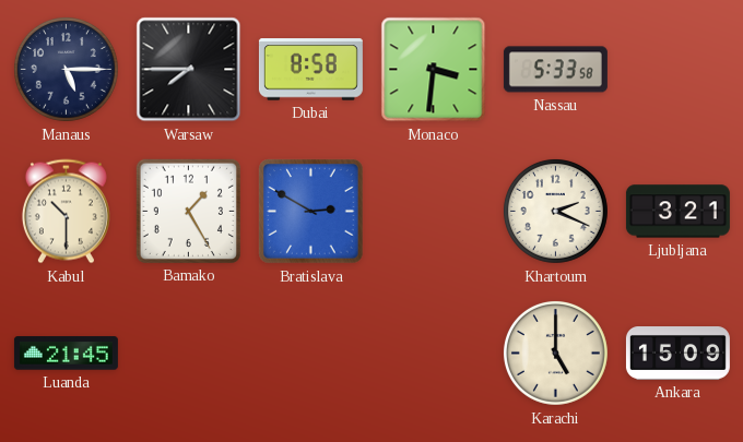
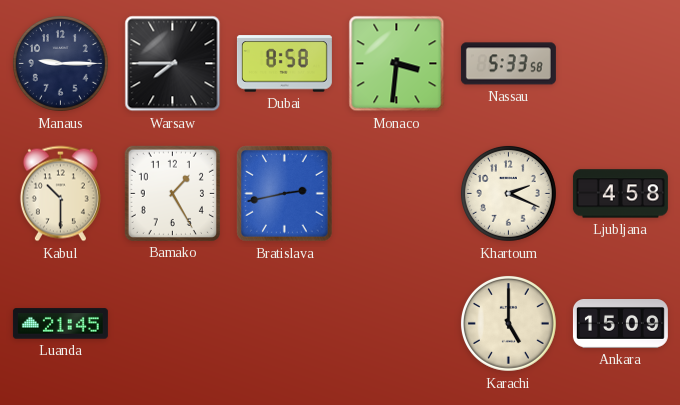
Manaus: 5:15 -> 9:15
Bratislava: 2:50 -> 2:43
Ljubljana: 3:21 -> 4:58
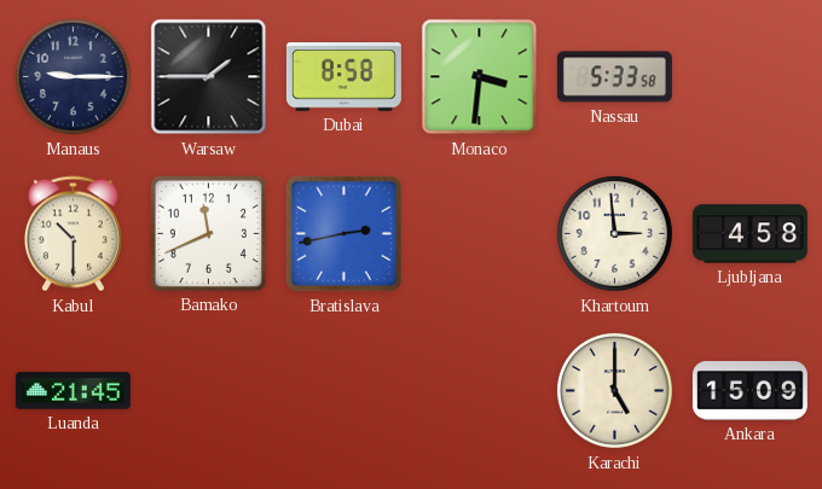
Warsaw: 7:45 -> 1:45
Bamako: 1:25 -> 11:41
Khartoum: 2:19 -> 2:59
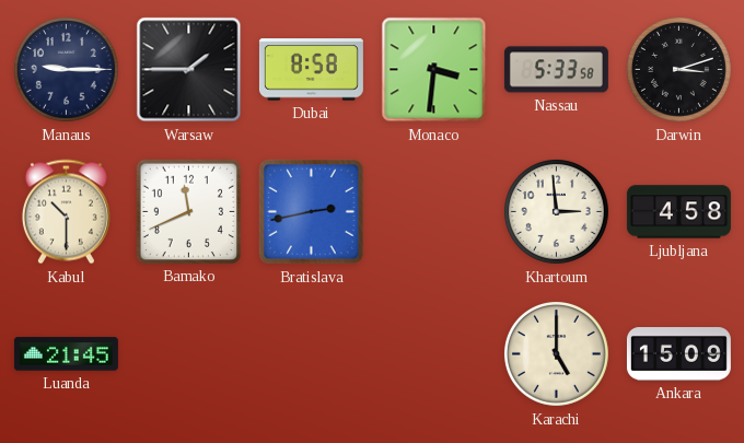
Darwin: none -> 3:12
